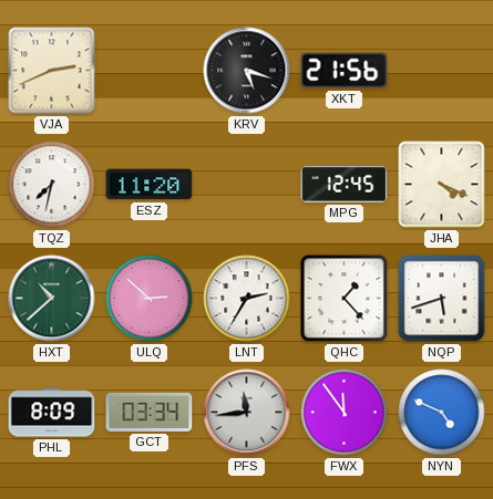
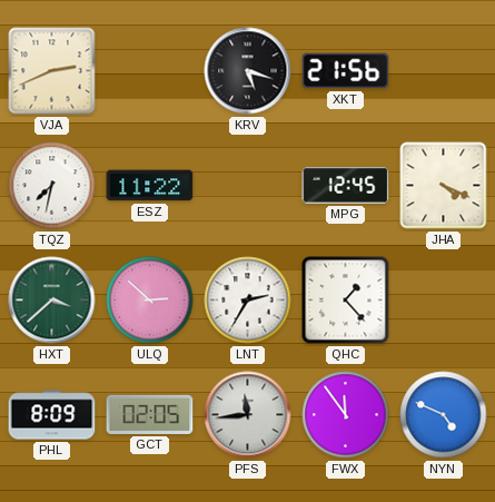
ESZ: 11:20 -> 11:22
HXT: 10:38 -> 3:38
NQP: 5:42 -> none
GCT: 03:34 -> 02:05
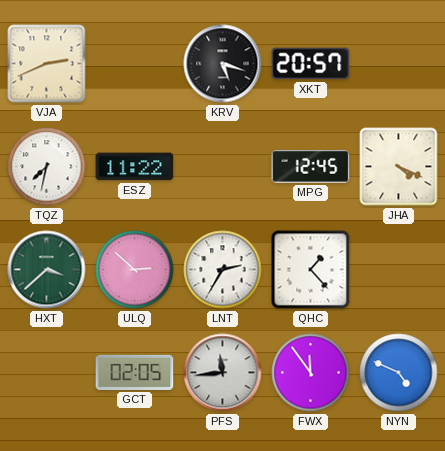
XKT: 21:56 -> 20:57
PHL: 8:09 -> none
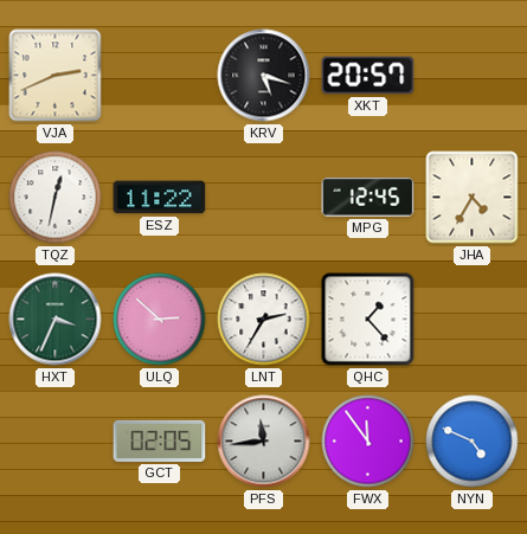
TQZ: 7:32 -> 12:32
JHA: 4:19 -> 4:35
HXT: 3:38 -> 3:34
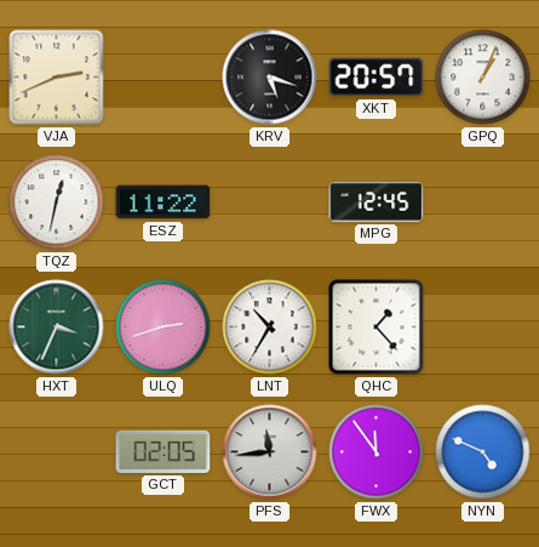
GPQ: none -> 1:04
JHA: 4:35 -> none
ULQ: 2:52 -> 2:42
LNT: 2:35 -> 10:35
